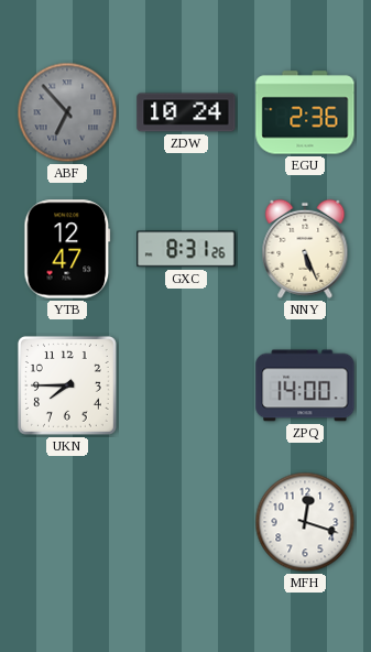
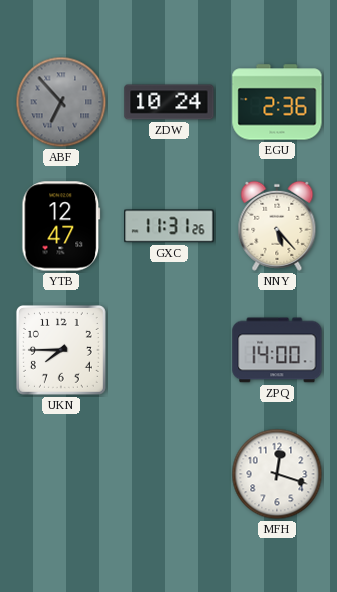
GXC: 8:31 -> 11:31
NNY: 5:26 -> 5:23
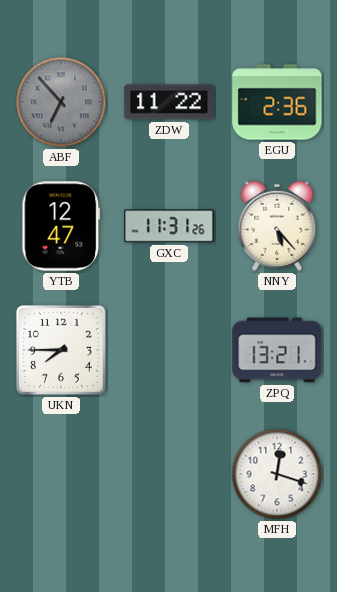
ZDW: 10:24 -> 11:22
ZPQ: 14:00 -> 13:21
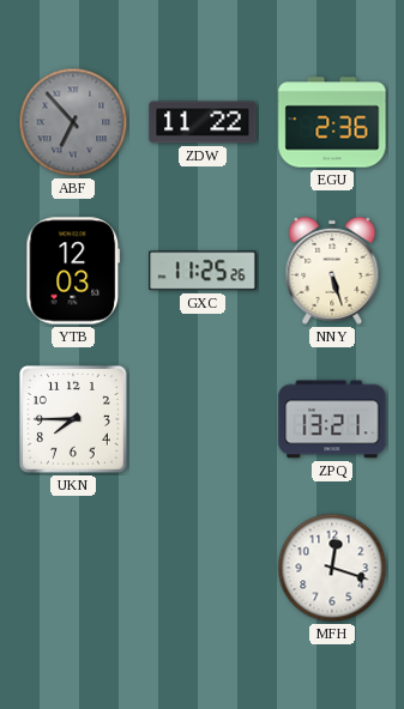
YTB: 12:47 -> 12:03
GXC: 11:31 -> 11:25
NNY: 5:23 -> 5:27
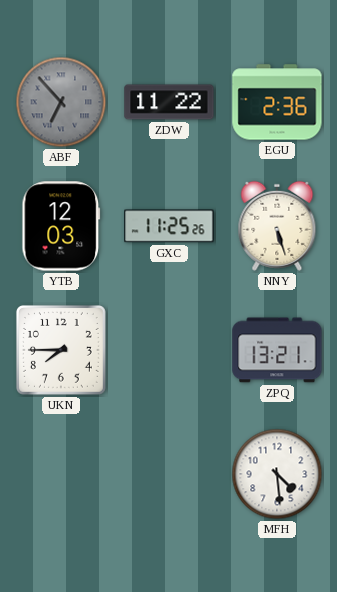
MFH: 12:18 -> 4:29
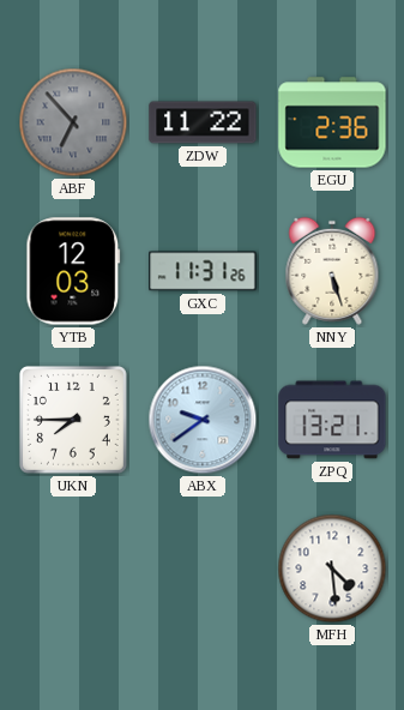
GXC: 11:25 -> 11:31
ABX: none -> 9:39
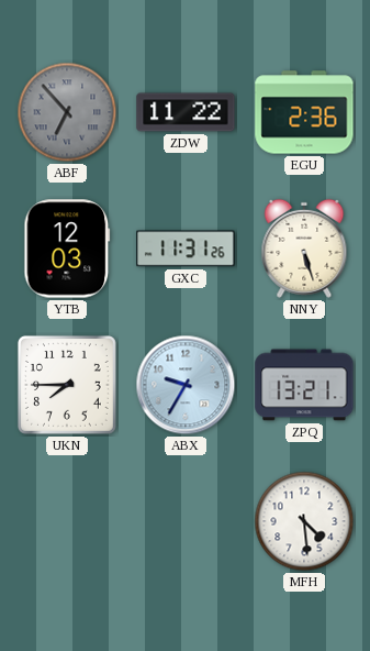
ABX: 9:39 -> 9:35
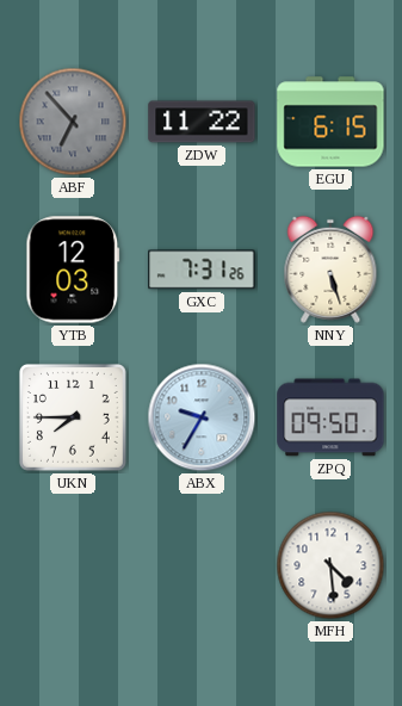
EGU: 2:36 -> 6:15
GXC: 11:31 -> 7:31
ZPQ: 13:21 -> 09:50
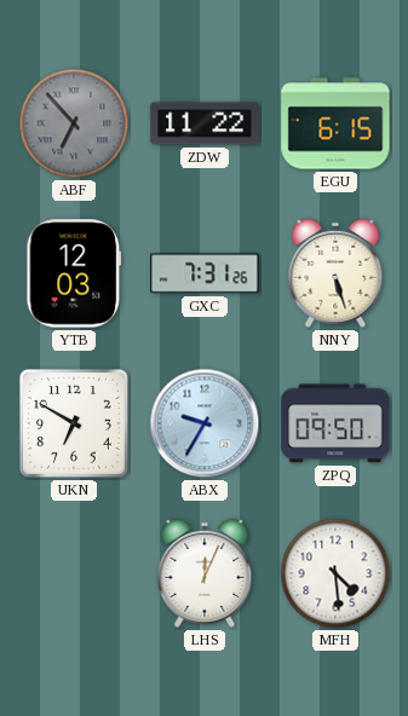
UKN: 7:45 -> 6:50
LHS: none -> 12:04
